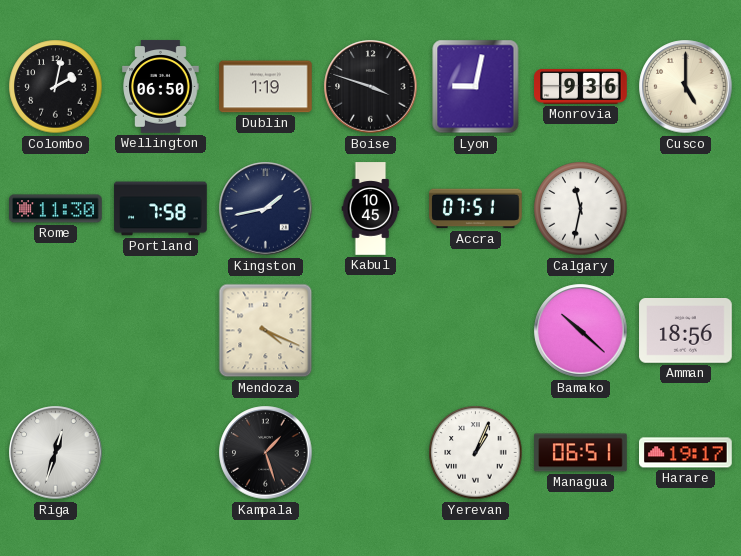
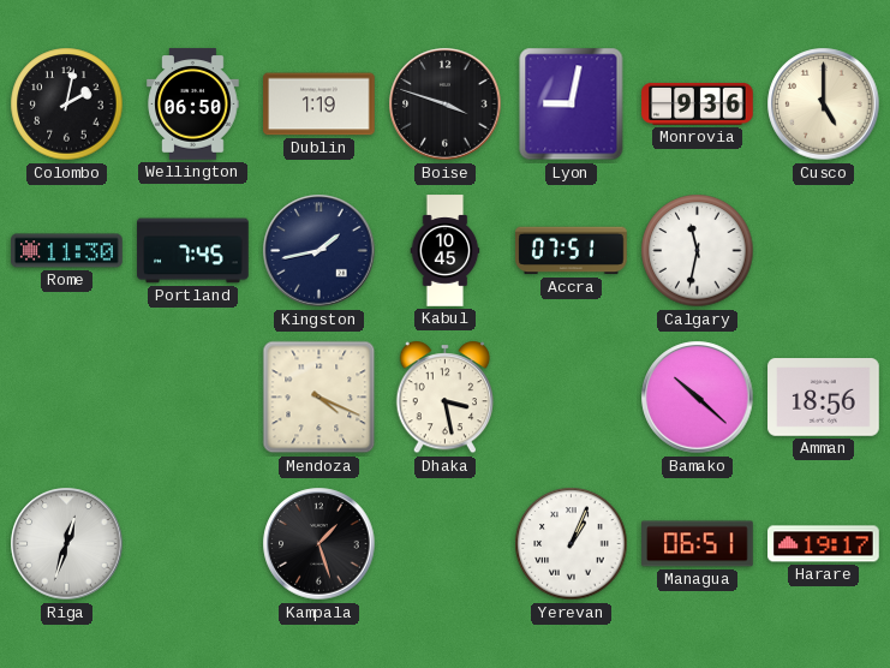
Portland: 7:58 -> 7:45
Dhaka: none -> 3:28
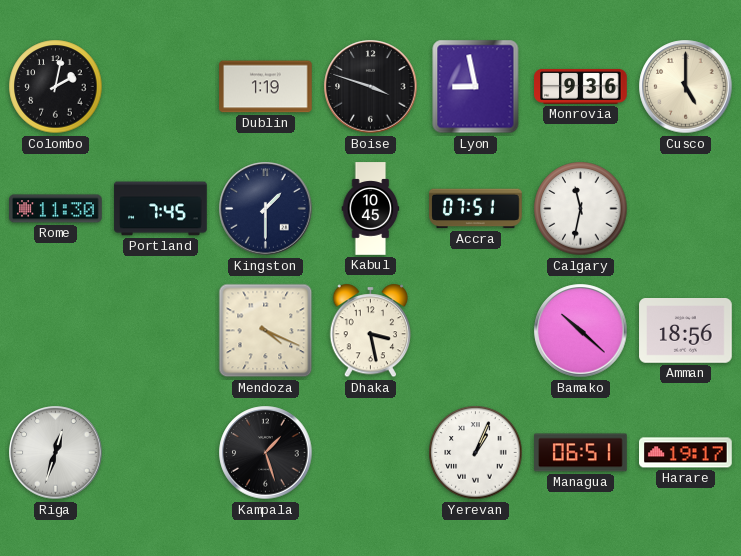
Wellington: 06:50 -> none
Lyon: 9:02 -> 8:58
Kingston: 1:43 -> 1:30
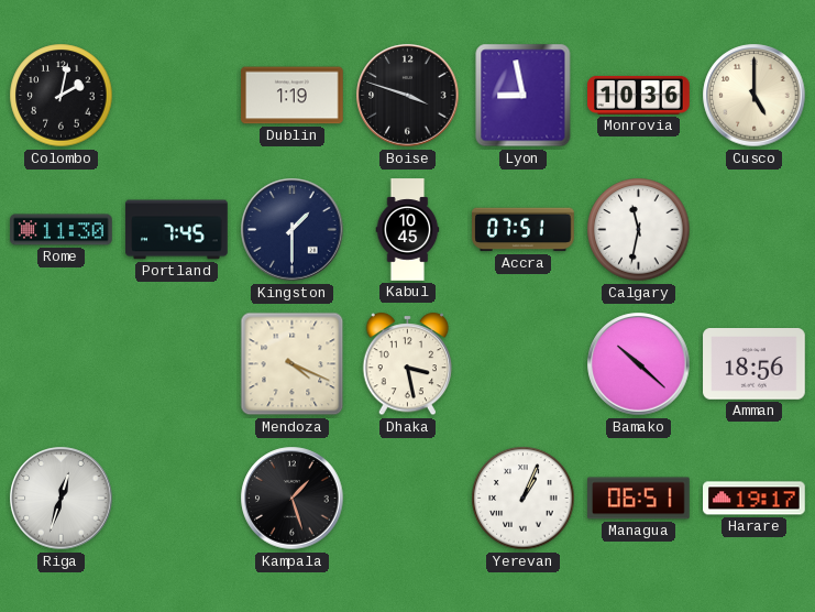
Monrovia: 9:36 -> 10:36
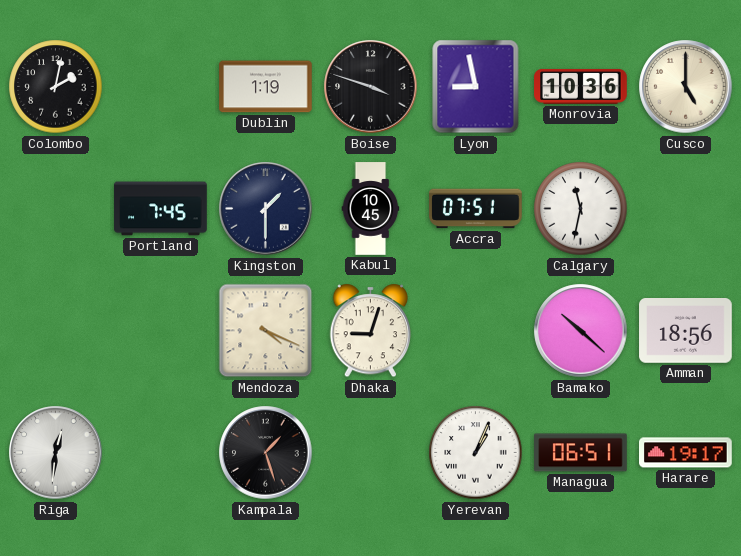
Rome: 11:30 -> none
Dhaka: 3:28 -> 9:03
Riga: 12:33 -> 12:31
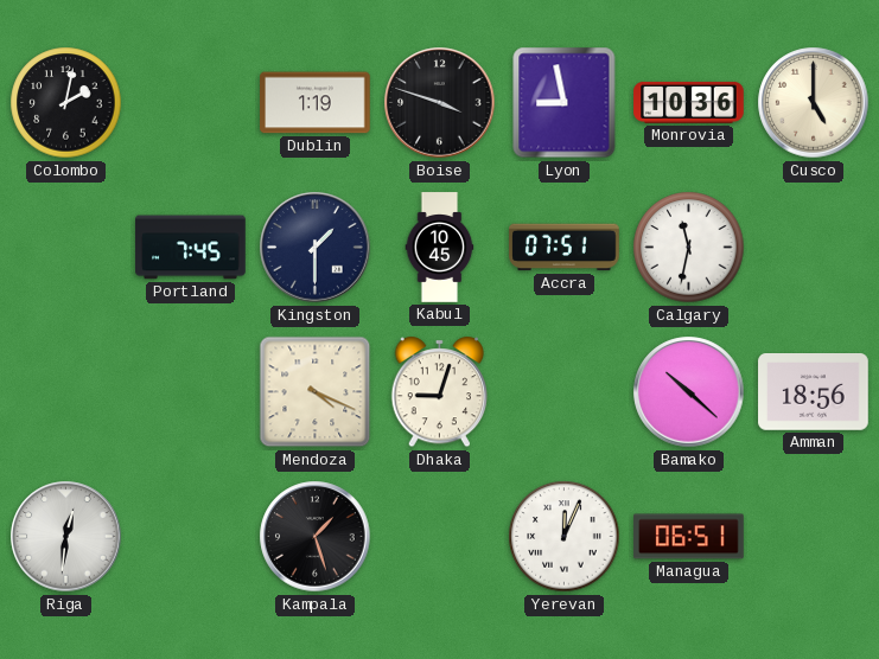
Yerevan: 1:04 -> 12:04
Harare: 19:17 -> none
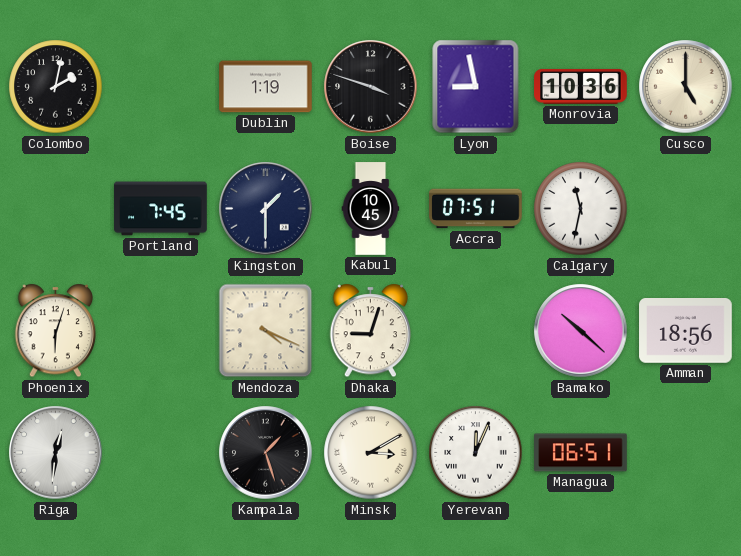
Phoenix: none -> 6:03
Minsk: none -> 3:10
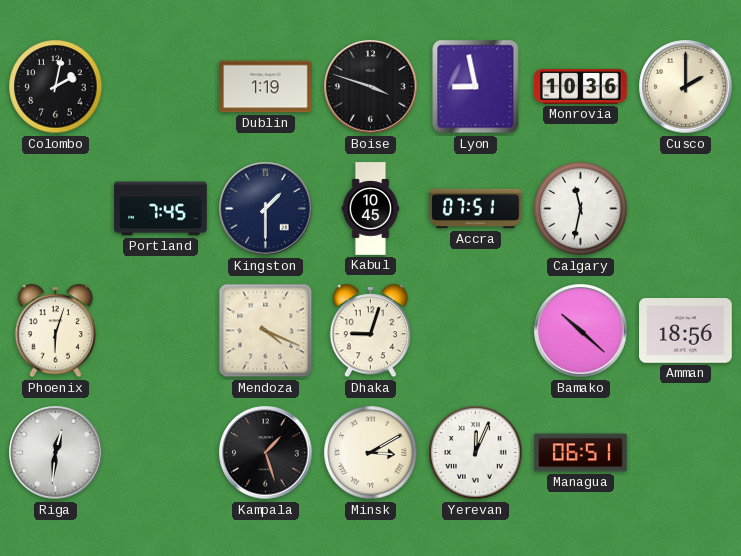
Cusco: 5:00 -> 2:00
